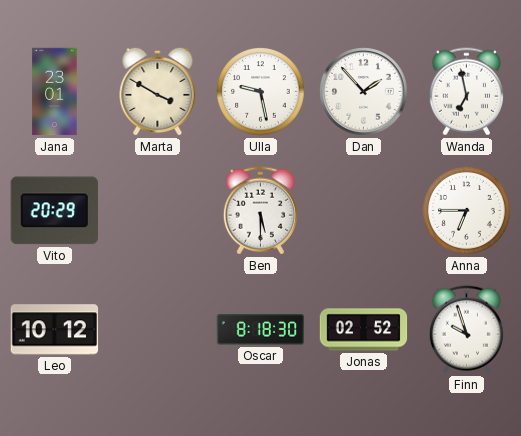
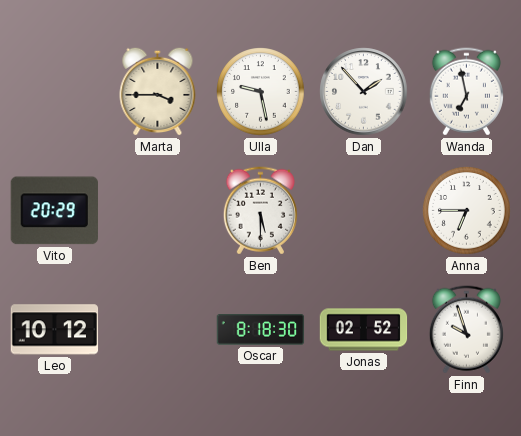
Jana: 23:01 -> none
Marta: 3:50 -> 3:45
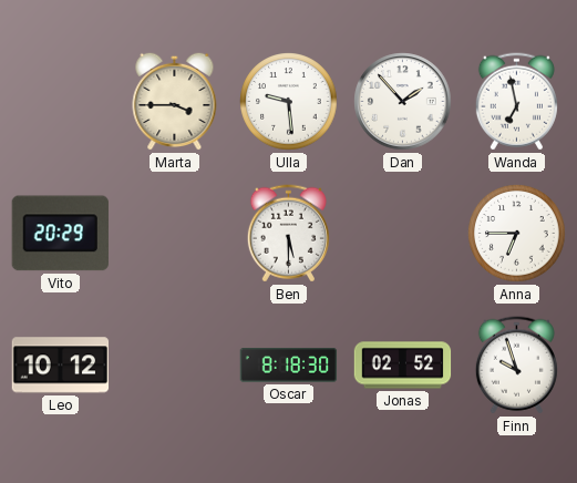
Ulla: 9:28 -> 9:29
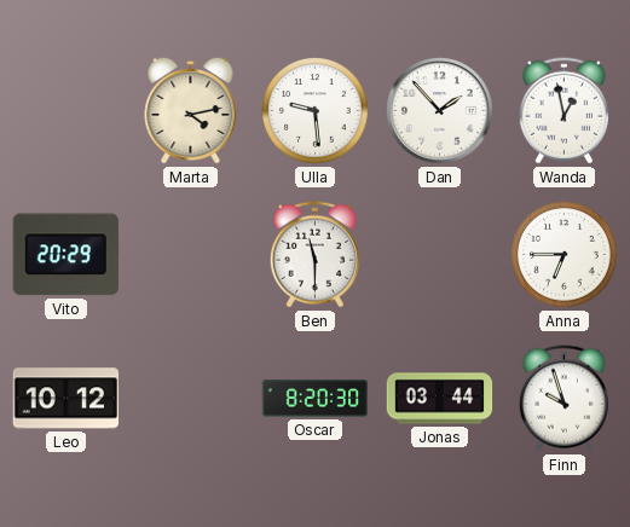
Marta: 3:45 -> 4:13
Wanda: 6:58 -> 12:58
Ben: 5:30 -> 11:30
Oscar: 8:18 -> 8:20
Jonas: 02:52 -> 03:44
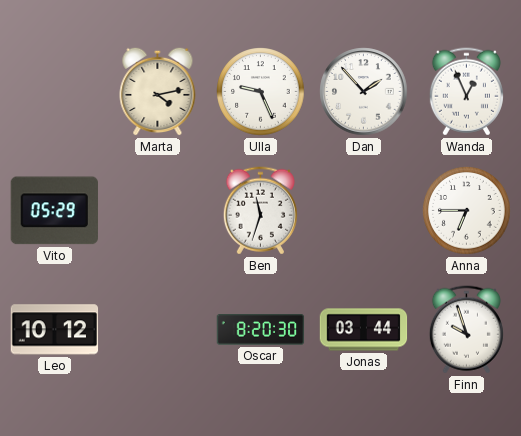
Ulla: 9:29 -> 9:26
Wanda: 12:58 -> 12:56
Vito: 20:29 -> 05:29
Ben: 11:30 -> 11:33
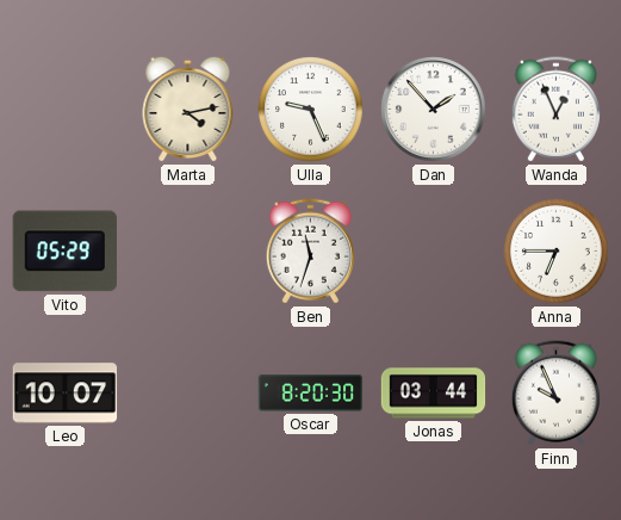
Leo: 10:12 -> 10:07
Finn: 9:57 -> 9:56
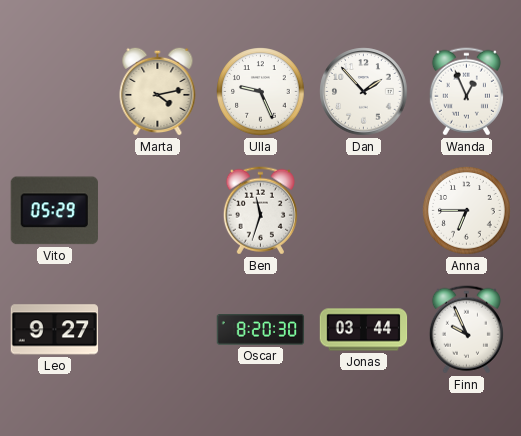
Leo: 10:07 -> 9:27
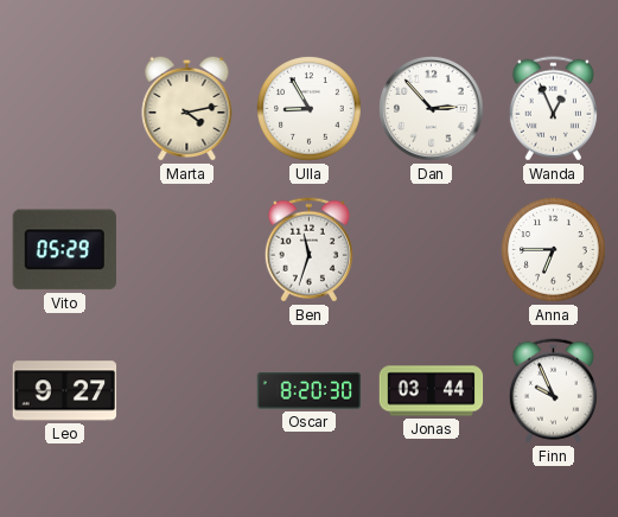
Ulla: 9:26 -> 8:55
Dan: 1:53 -> 2:53
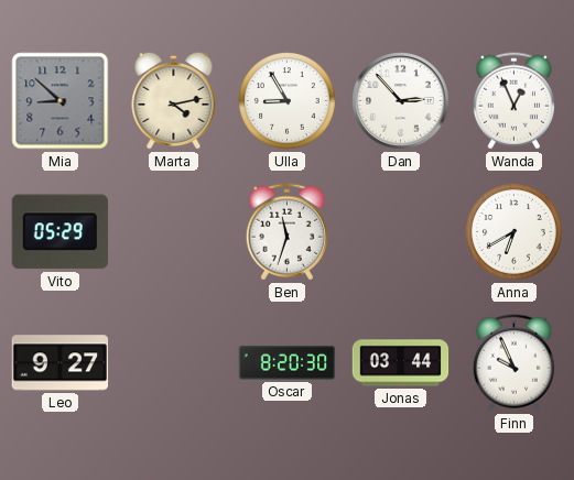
Mia: none -> 8:52
Anna: 6:45 -> 6:40
